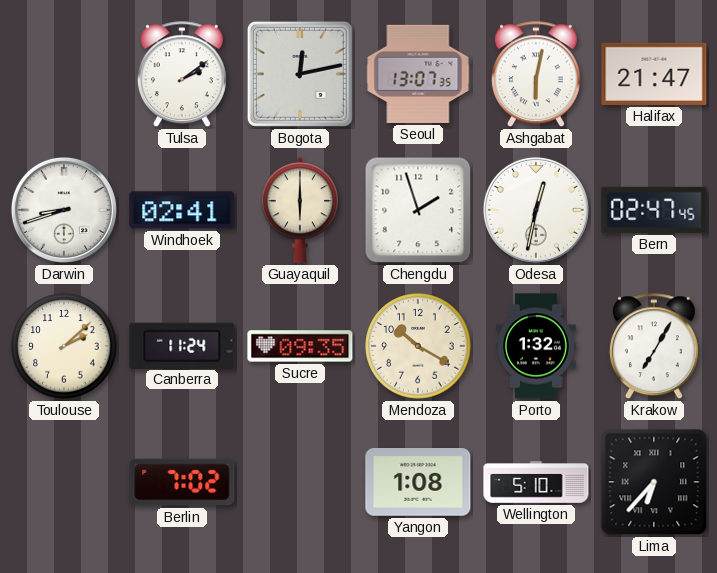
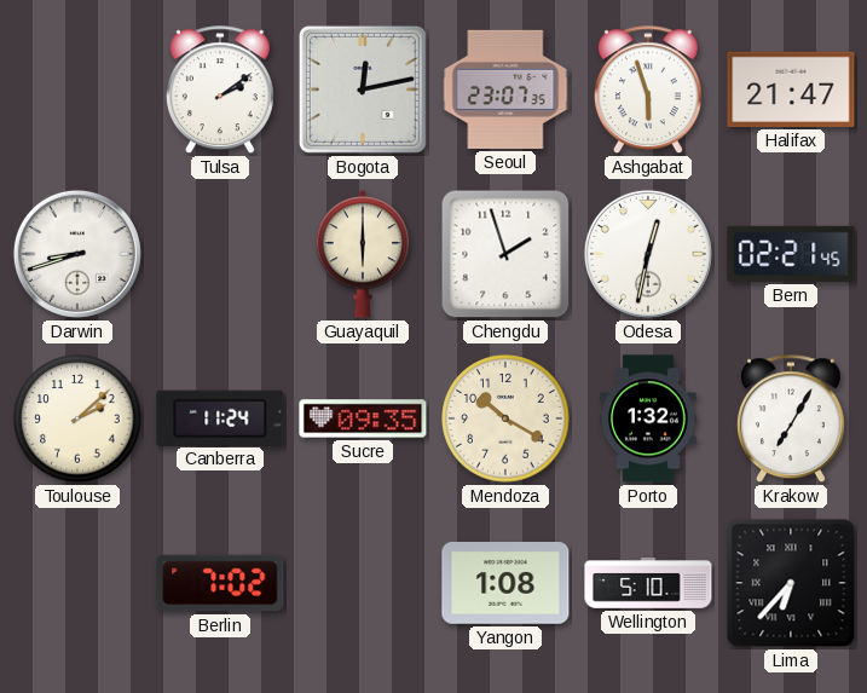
Seoul: 13:07 -> 23:07
Ashgabat: 6:02 -> 5:57
Windhoek: 02:41 -> none
Bern: 02:47 -> 02:21
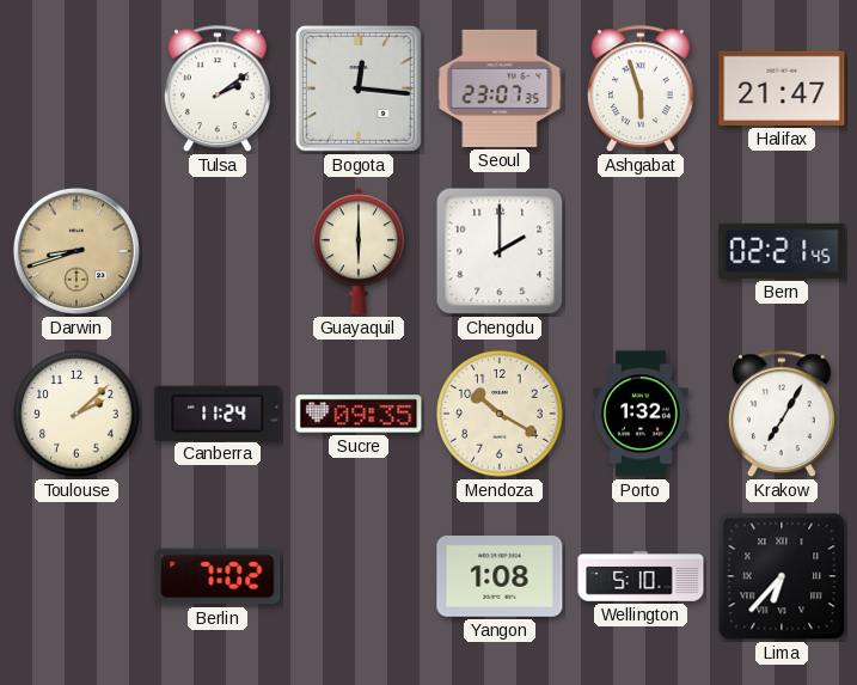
Bogota: 12:13 -> 12:16
Darwin dial: white -> champagne
Chengdu: 1:57 -> 2:00
Odesa: 12:32 -> none
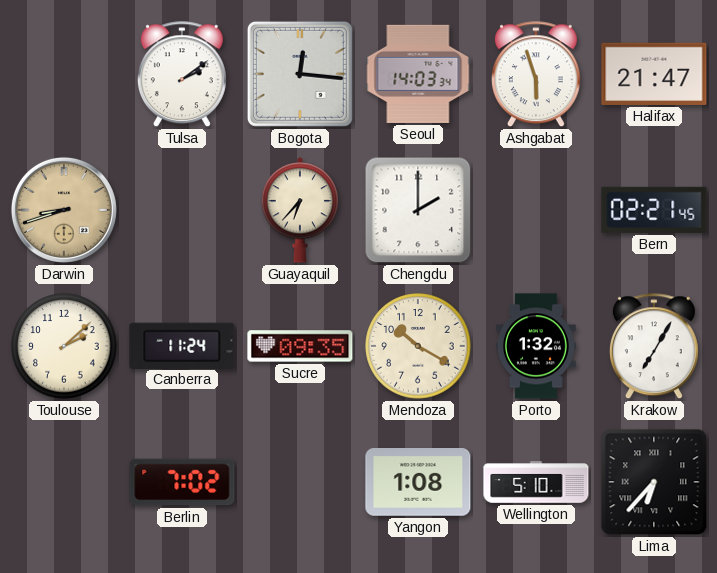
Seoul: 23:07 -> 14:03
Guayaquil: 6:00 -> 6:37
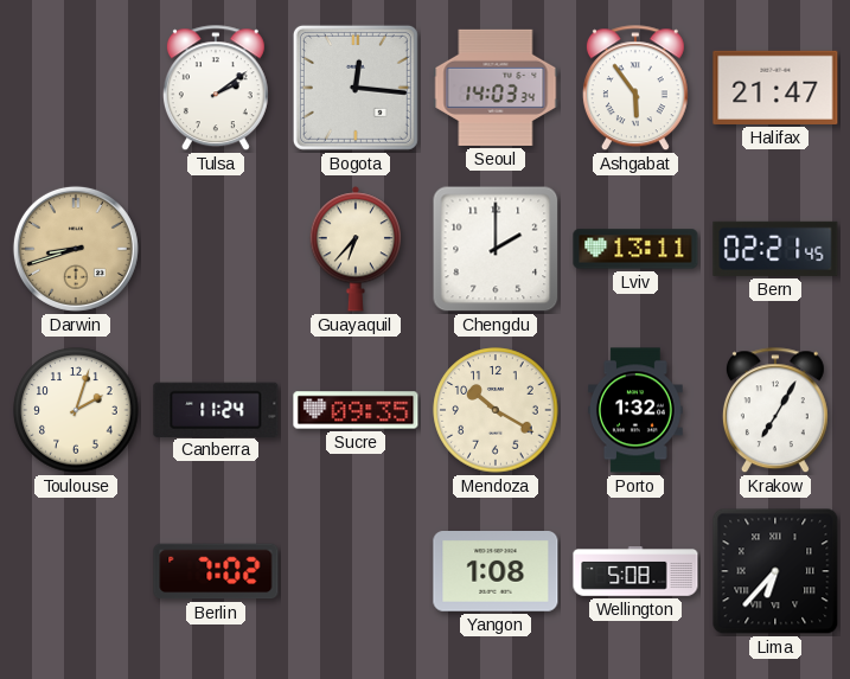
Ashgabat: 5:57 -> 5:54
Lviv: none -> 13:11
Toulouse: 2:08 -> 2:03
Wellington: 5:10 -> 5:08
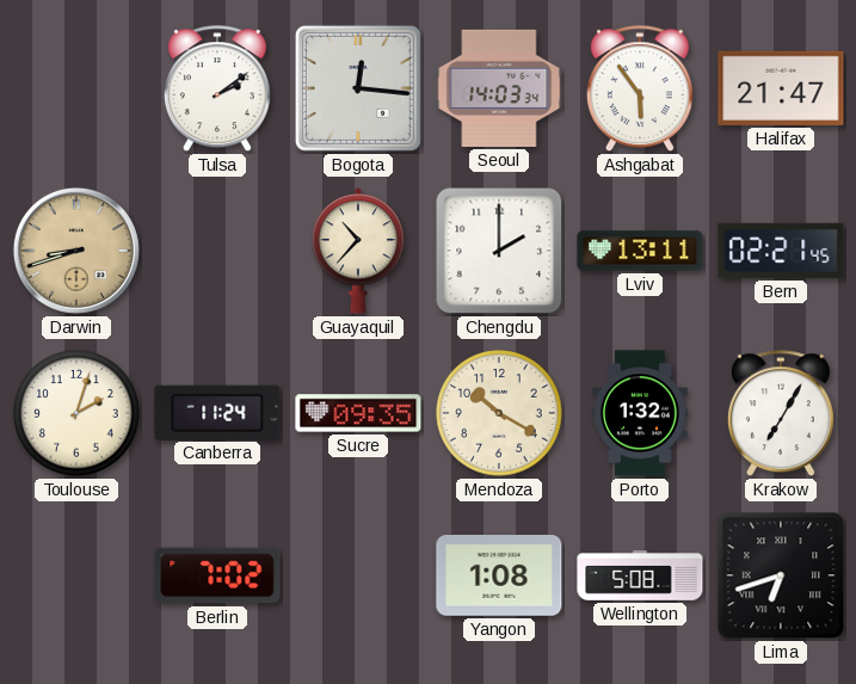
Guayaquil: 6:37 -> 10:37
Lima: 6:37 -> 6:42
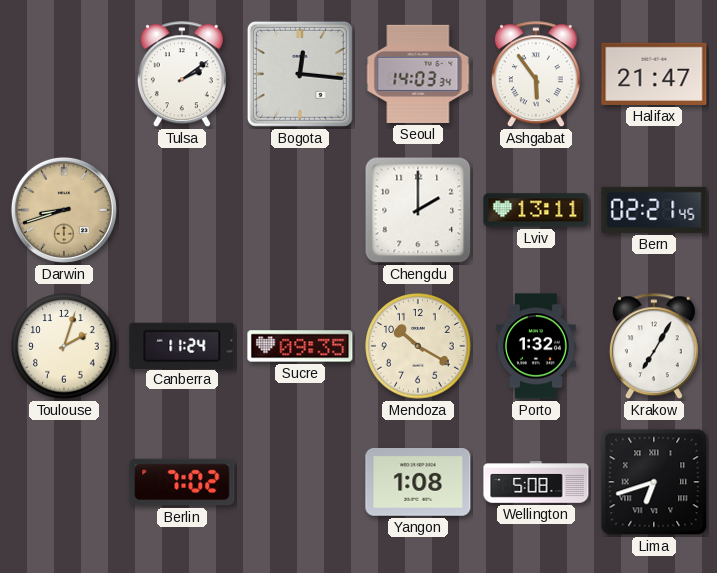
Guayaquil: 10:37 -> none
